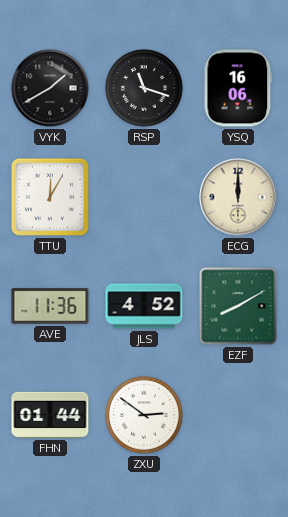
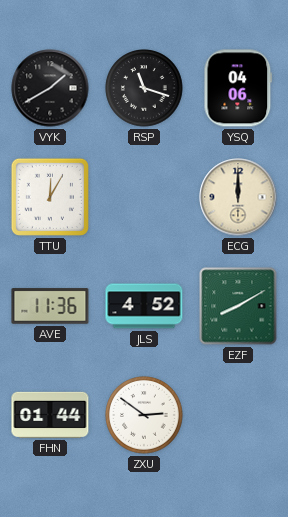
YSQ: 16:06 -> 04:06
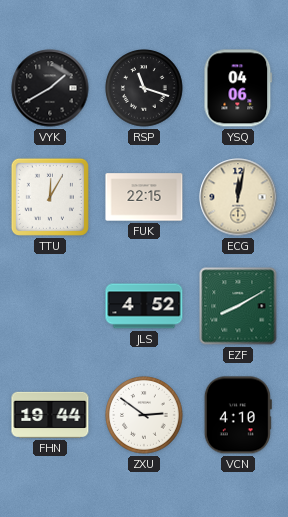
FUK: none -> 22:15
ECG: 12:00 -> 12:02
AVE: 11:36 -> none
FHN: 01:44 -> 19:44
VCN: none -> 4:10
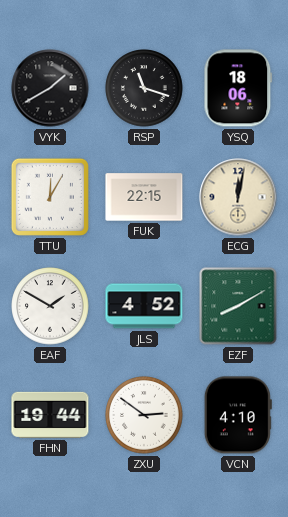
YSQ: 04:06 -> 18:06
EAF: none -> 1:50
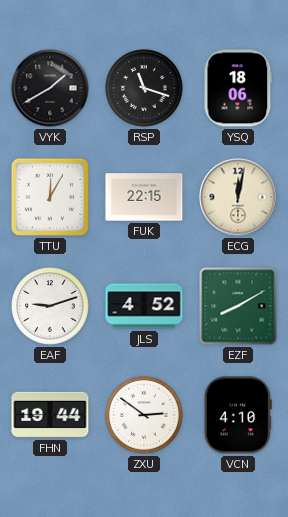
EAF: 1:50 -> 9:12
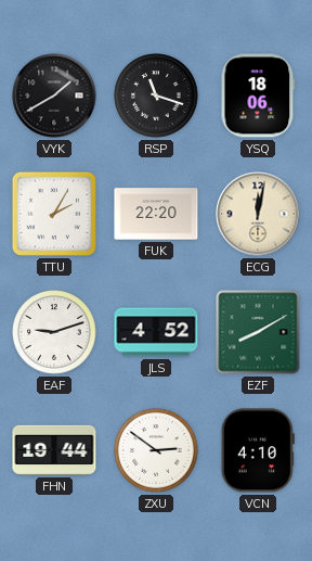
TTU: 12:05 -> 2:05
FUK: 22:15 -> 22:20
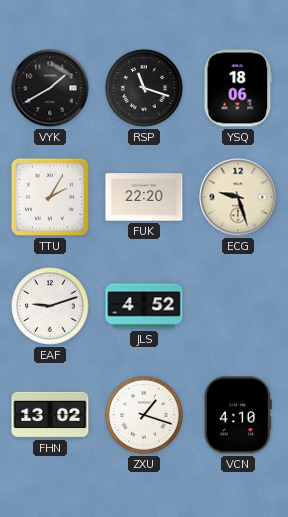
ECG: 12:02 -> 9:27
EZF: 8:10 -> none
FHN: 19:44 -> 13:02
ZXU: 2:51 -> 1:18
